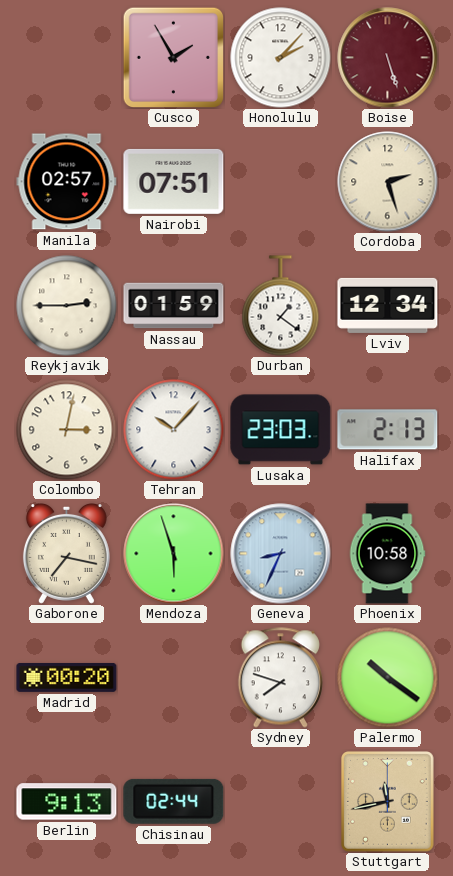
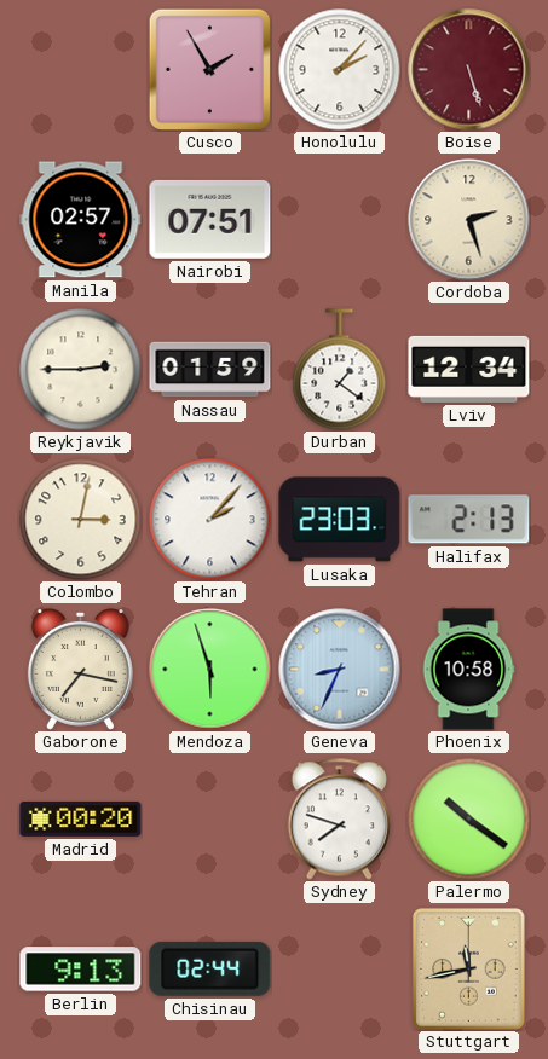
Tehran: 10:07 -> 2:07
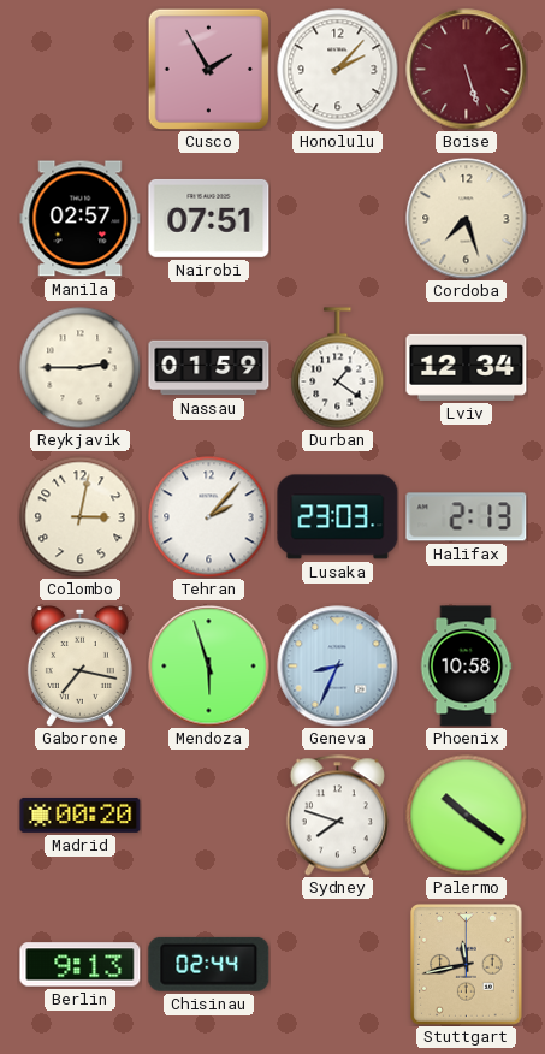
Cordoba: 2:27 -> 7:27
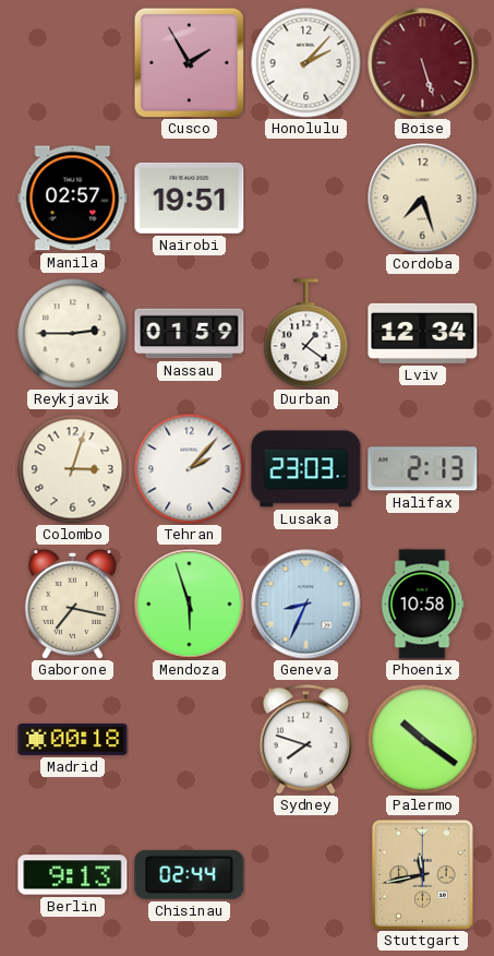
Nairobi: 07:51 -> 19:51
Colombo: 3:02 -> 3:03
Madrid: 00:20 -> 00:18
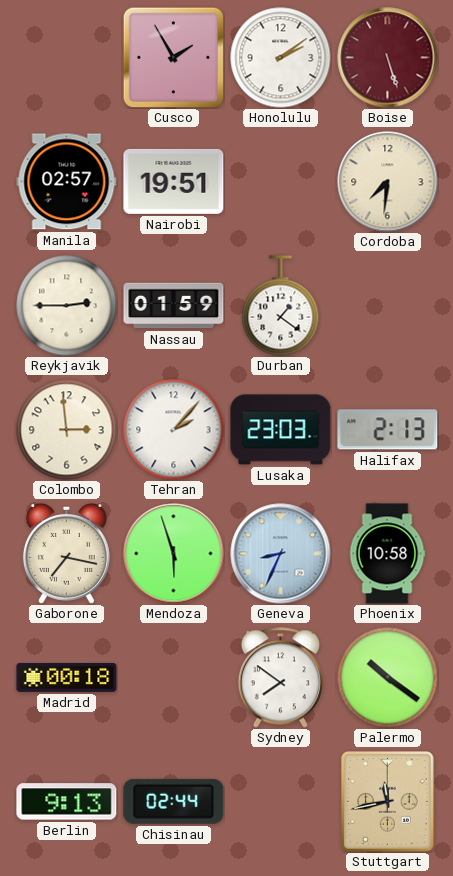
Honolulu: 2:07 -> 2:09
Cordoba: 7:27 -> 7:31
Lviv: 12:34 -> none
Colombo: 3:03 -> 2:59
Sydney: 7:48 -> 7:51
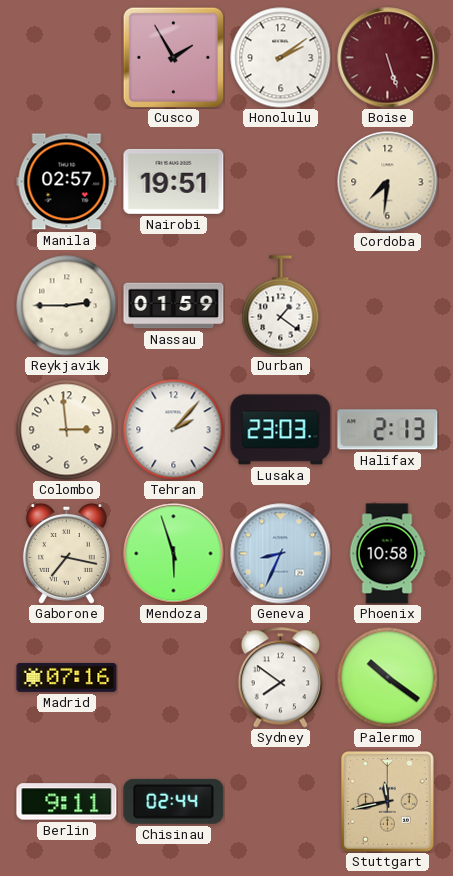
Madrid: 00:18 -> 07:16
Berlin: 9:13 -> 9:11
